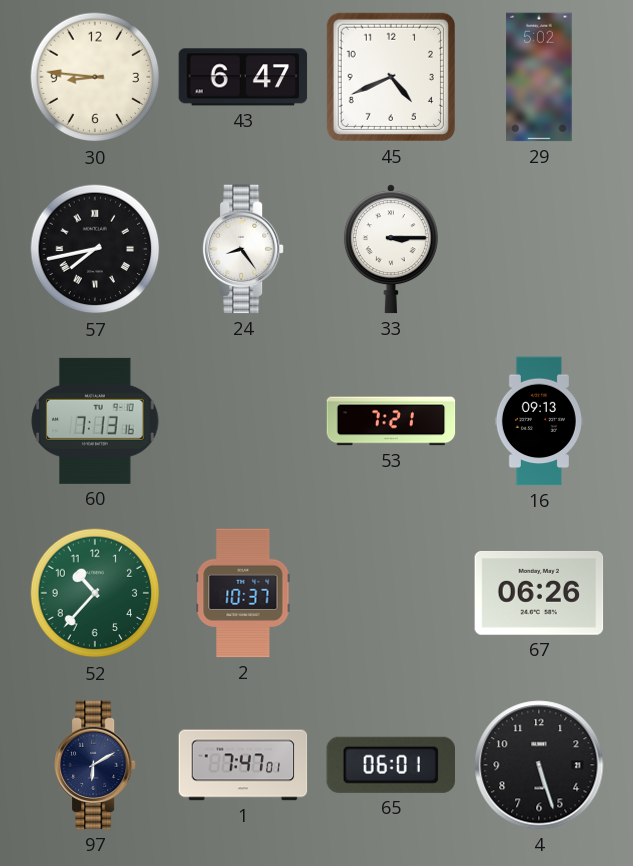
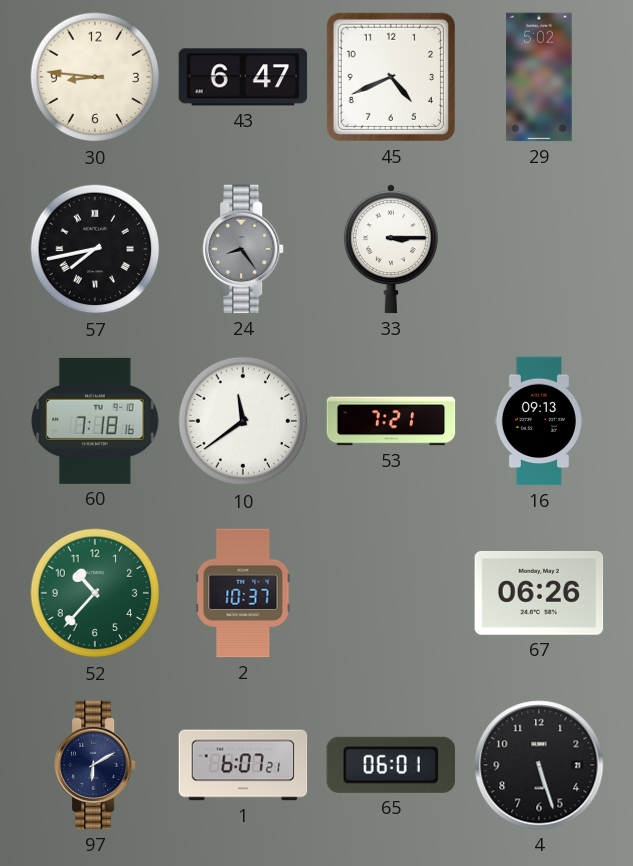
24 dial: white -> grey
60: 7:13 -> 7:18
10: none -> 11:39
1: 7:47 -> 6:07
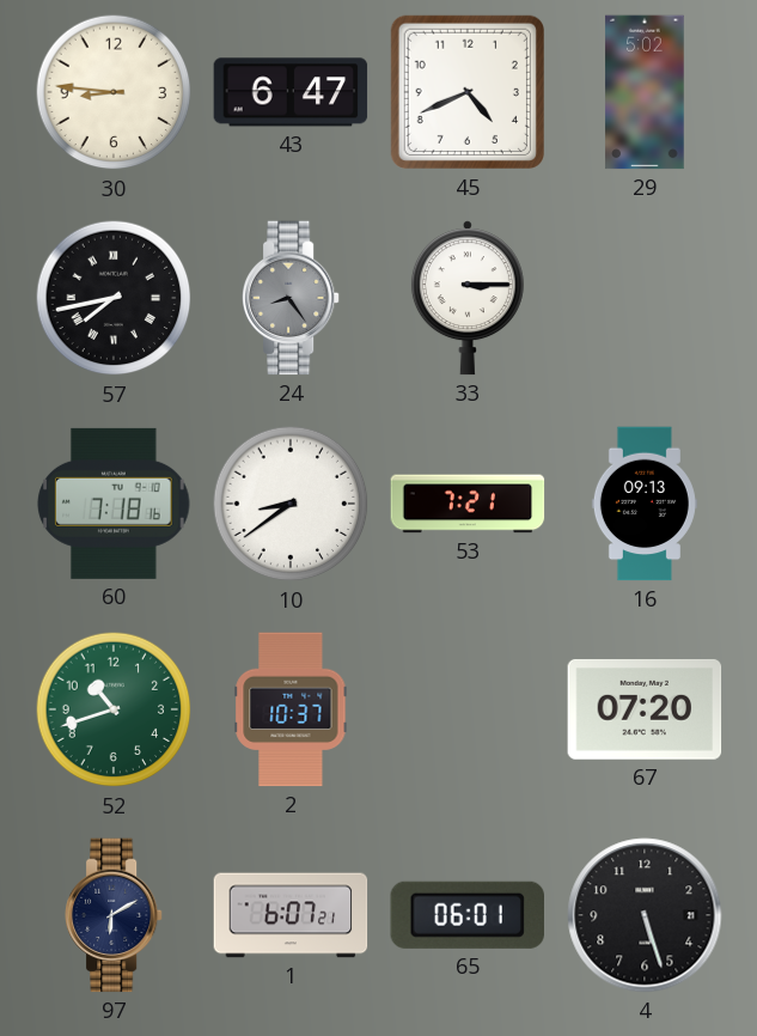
10: 11:39 -> 8:39
52: 10:37 -> 10:42
67: 06:26 -> 07:20
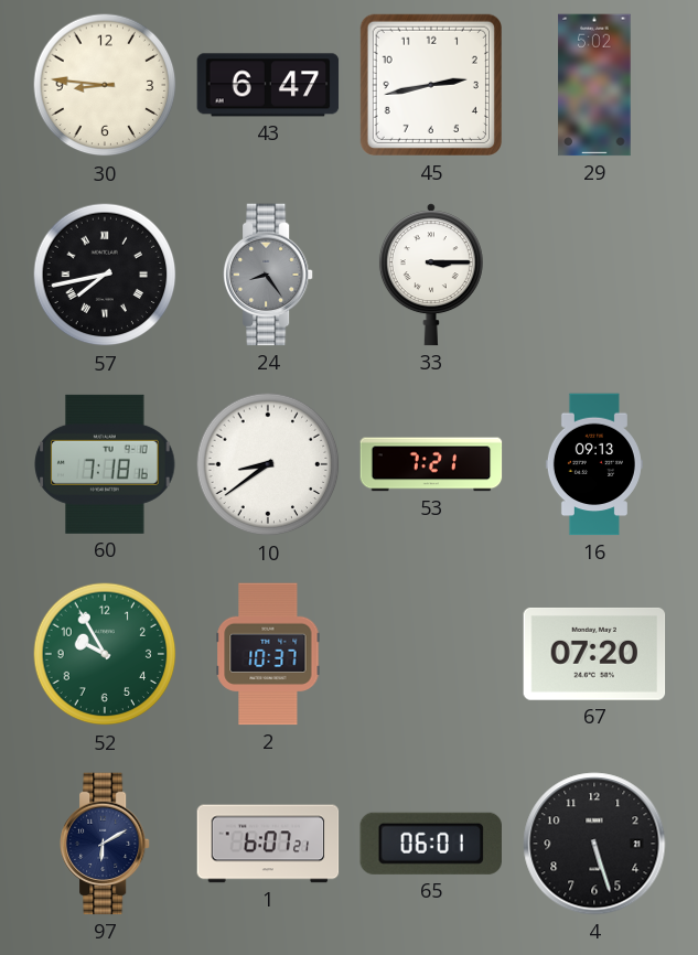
45: 4:41 -> 2:43
52: 10:42 -> 9:55
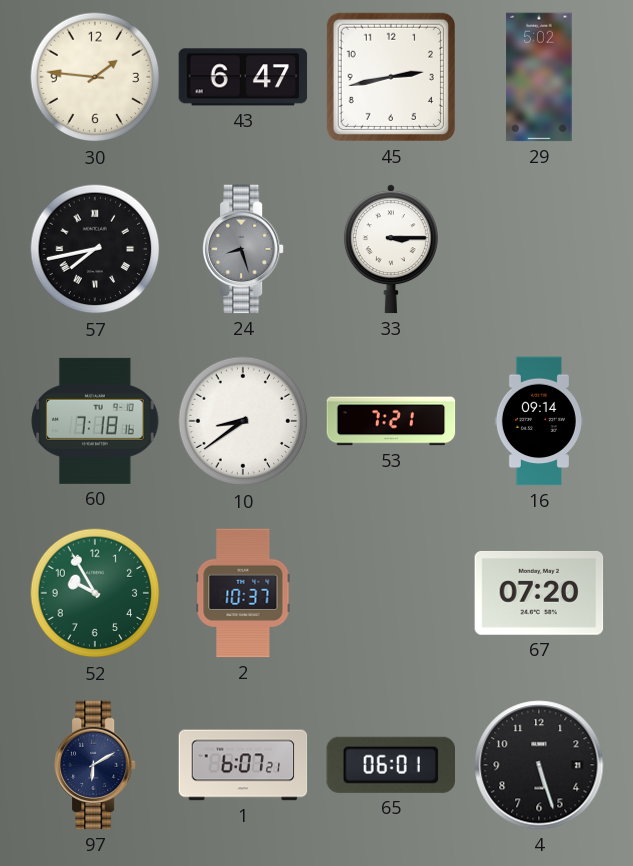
30: 8:46 -> 1:46
24: 8:24 -> 8:27
16: 09:13 -> 09:14
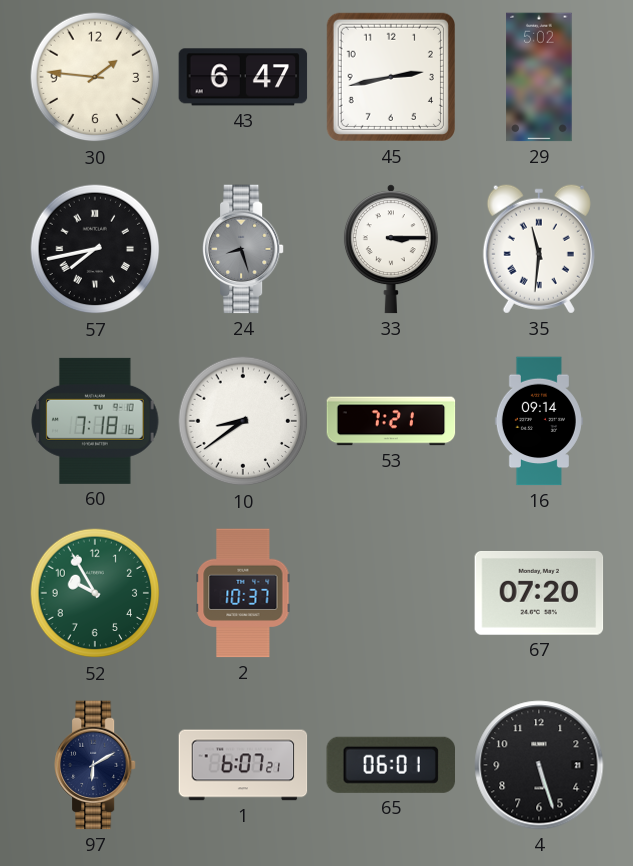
35: none -> 11:31
